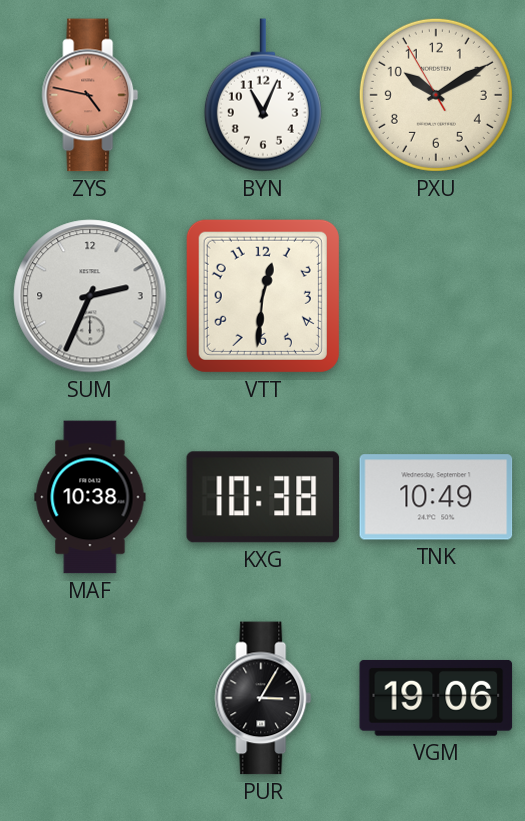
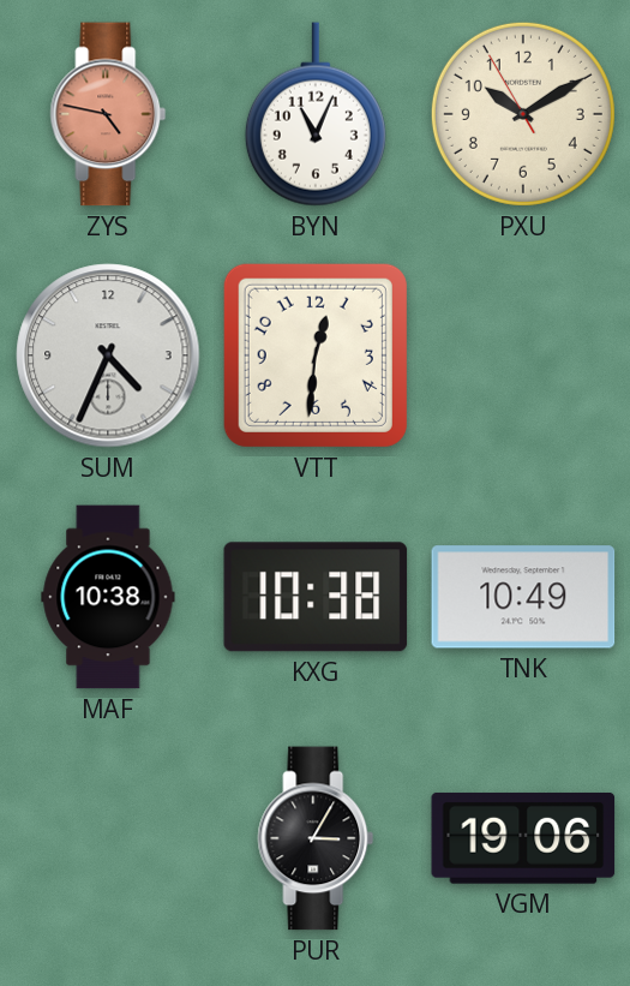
SUM: 2:34 -> 4:34
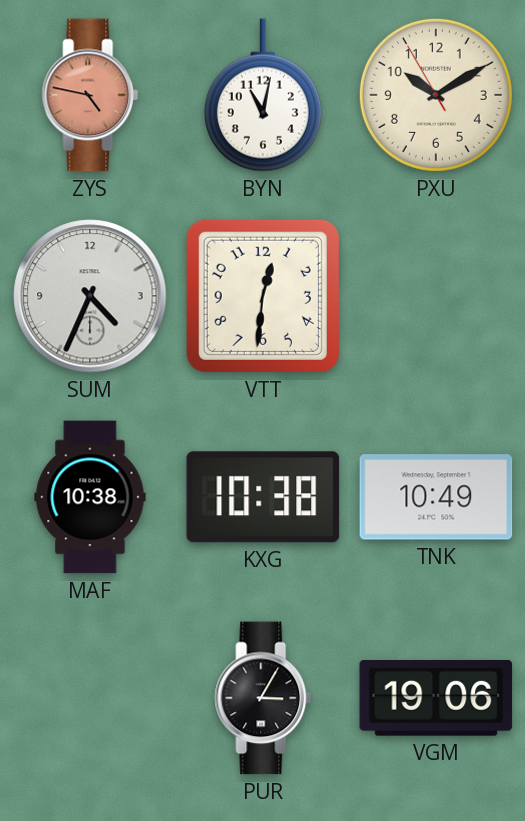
BYN: 11:04 -> 11:02
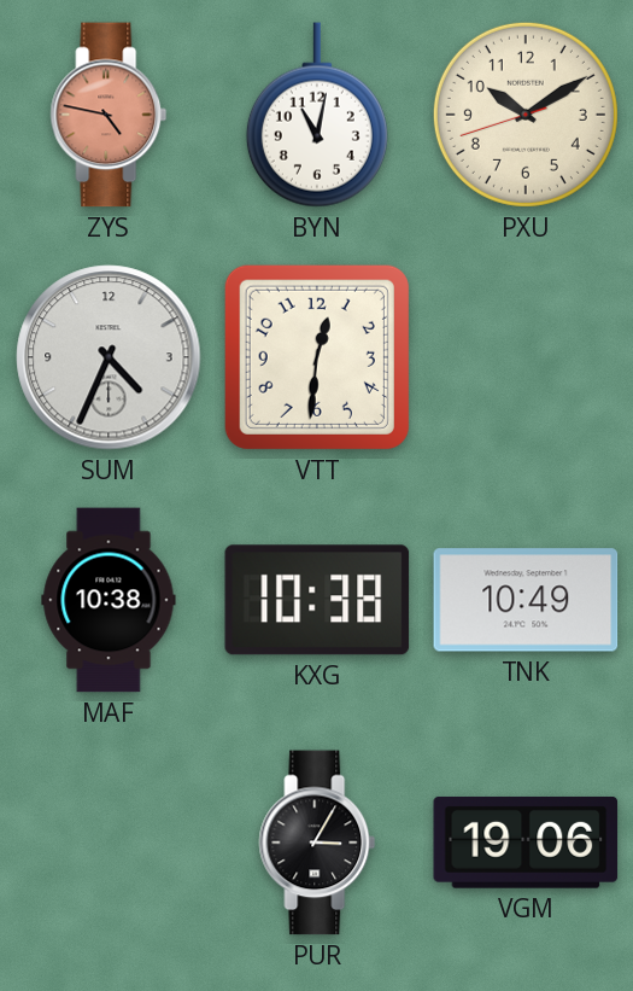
PXU: 10:09:55 -> 10:09:42
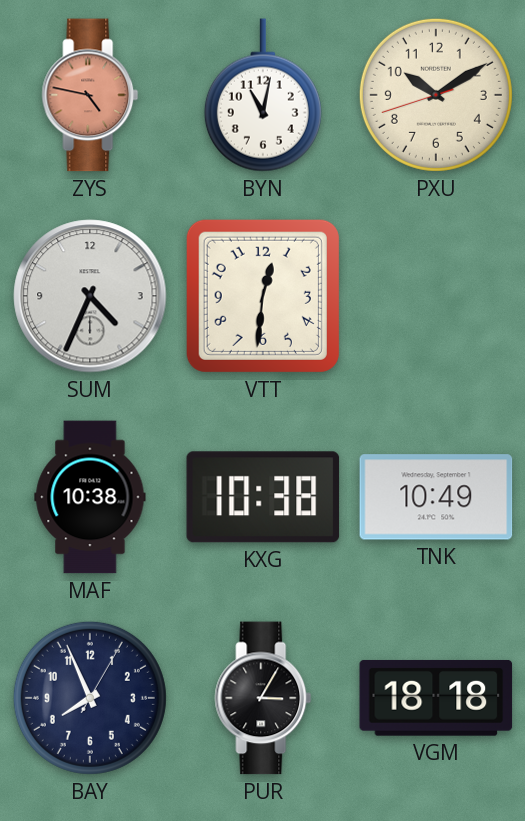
BAY: none -> 7:56
VGM: 19:06 -> 18:18
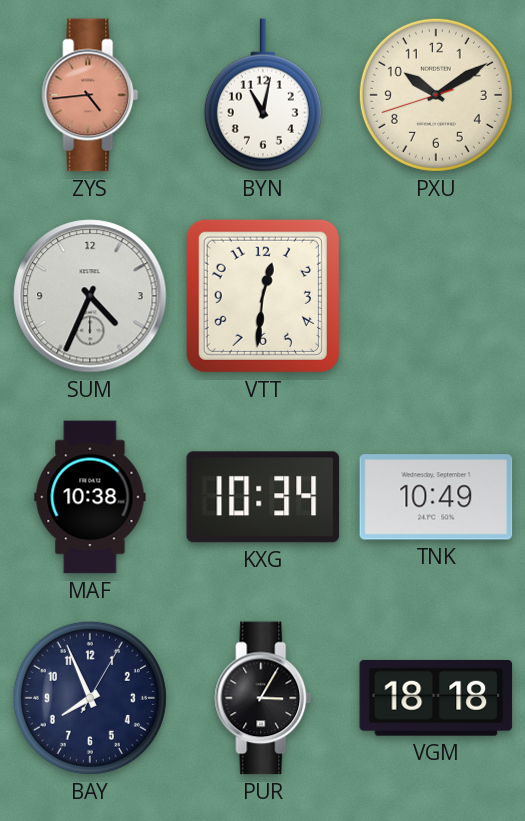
ZYS: 4:47 -> 4:44
KXG: 10:38 -> 10:34
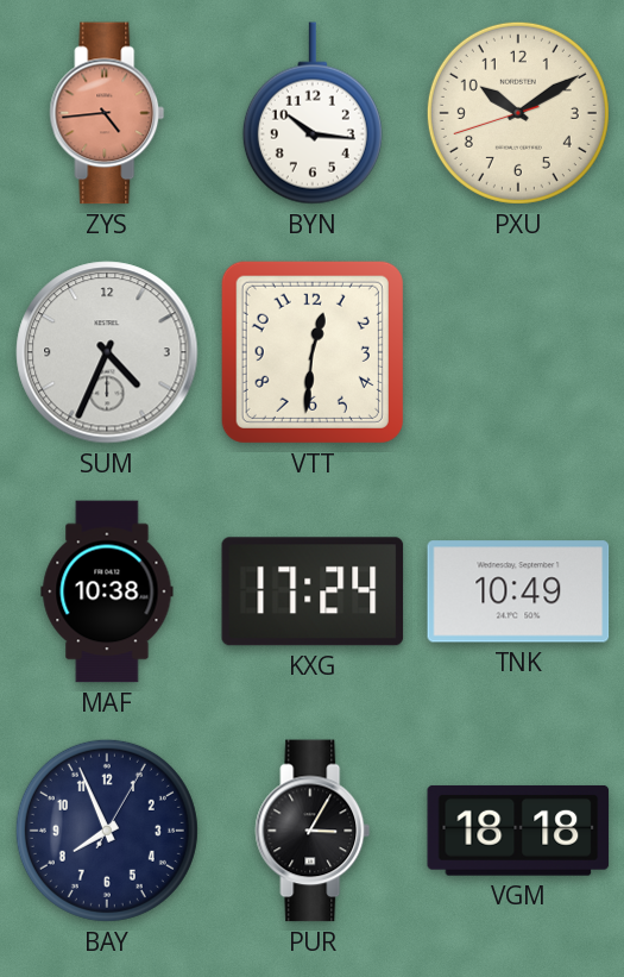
BYN: 11:02 -> 10:16
KXG: 10:34 -> 17:24
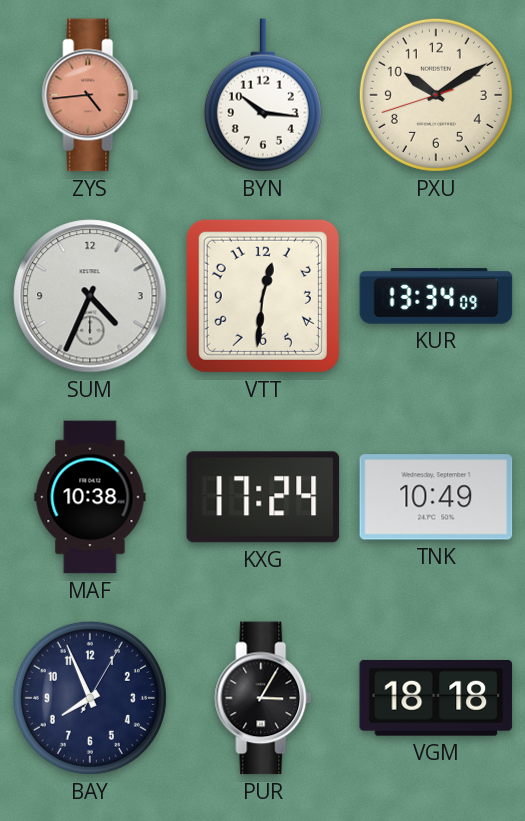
KUR: none -> 13:34
